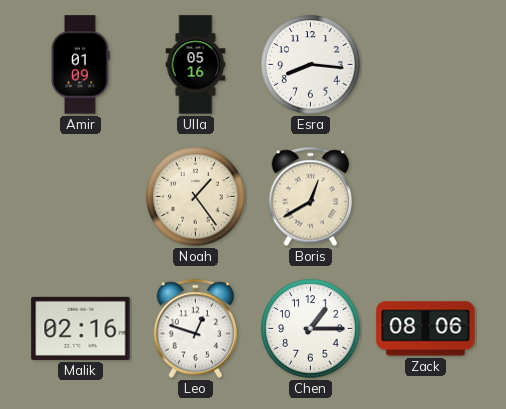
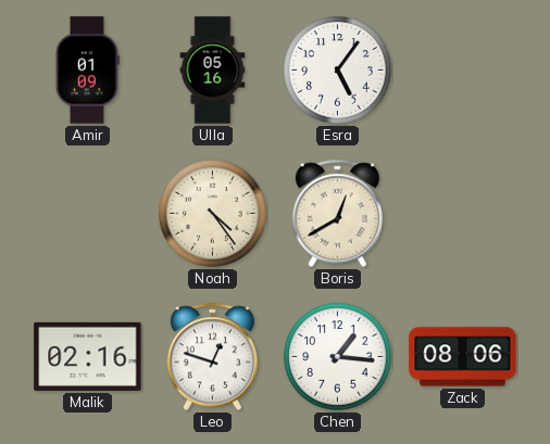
Esra: 8:16 -> 5:06
Noah: 1:24 -> 4:24
Chen: 1:15 -> 1:16
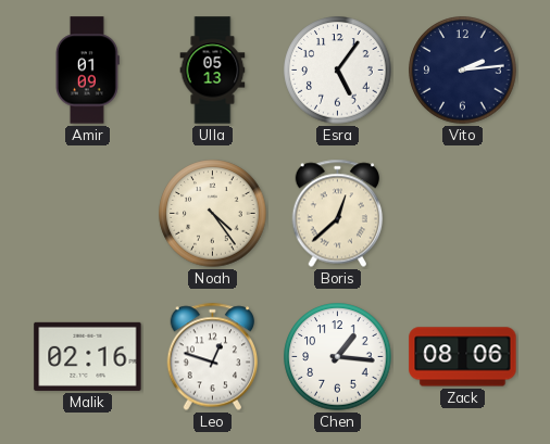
Ulla: 05:16 -> 05:13
Vito: none -> 2:14
Boris: 12:40 -> 12:38
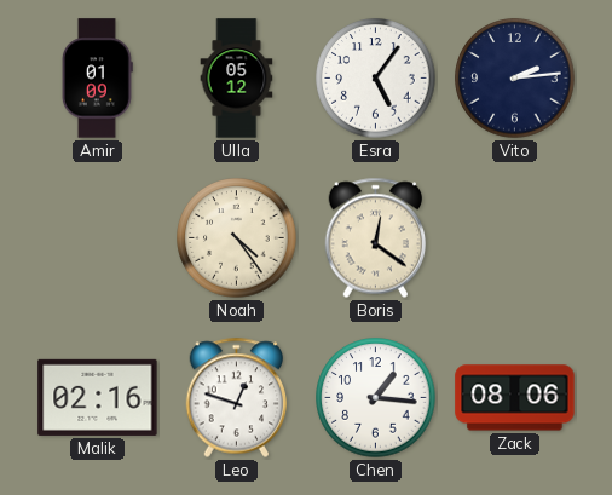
Ulla: 05:13 -> 05:12
Boris: 12:38 -> 12:21
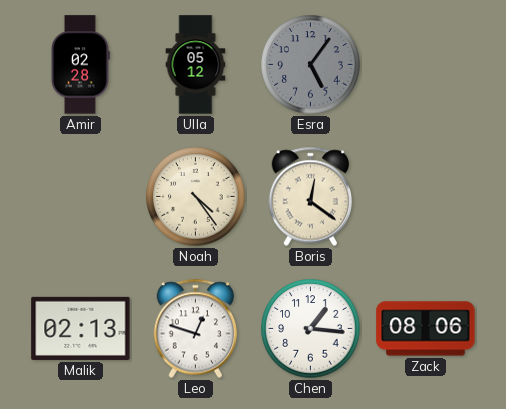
Amir: 01:09 -> 02:28
Esra dial: white -> grey
Vito: 2:14 -> none
Malik: 02:16 -> 02:13
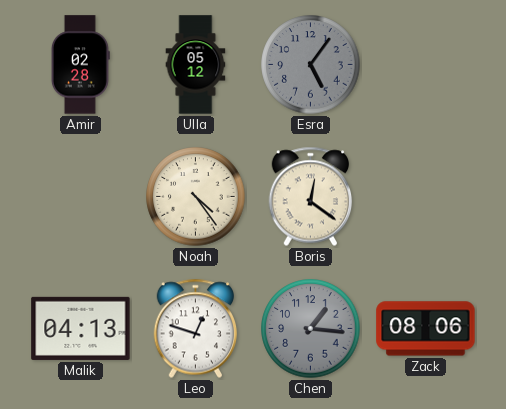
Malik: 02:13 -> 04:13
Chen dial: white -> grey
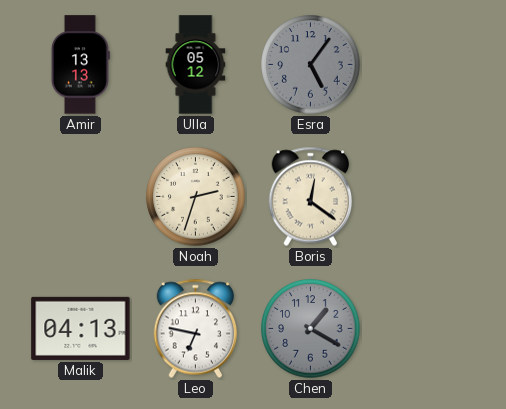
Amir: 02:28 -> 13:13
Noah: 4:24 -> 2:33
Leo: 12:48 -> 6:47
Chen: 1:16 -> 1:20
Zack: 08:06 -> none
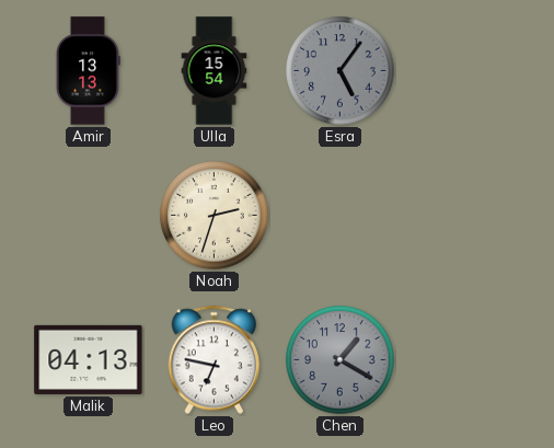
Ulla: 05:12 -> 15:54
Boris: 12:21 -> none
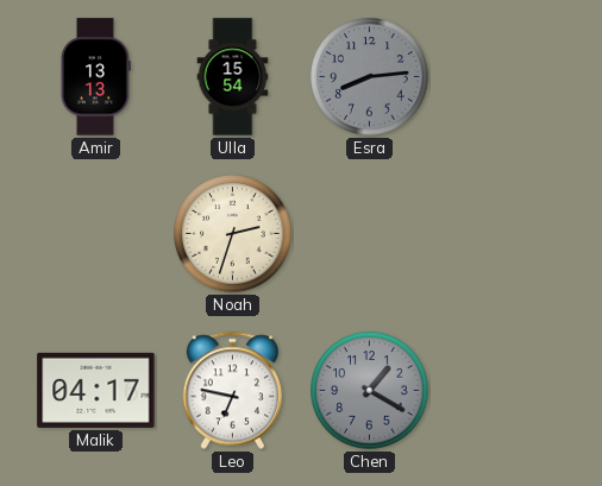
Esra: 5:06 -> 8:14
Malik: 04:13 -> 04:17
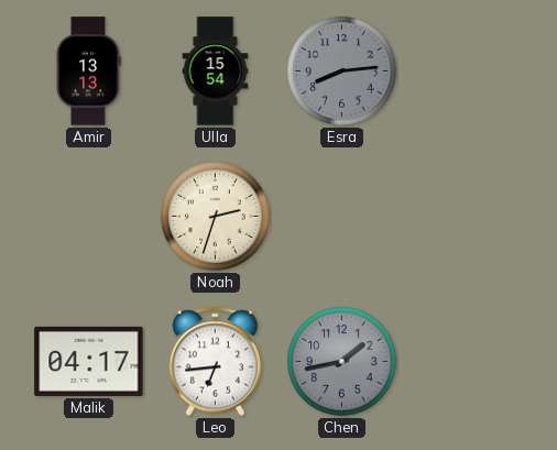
Leo: 6:47 -> 6:44
Chen: 1:20 -> 1:43
